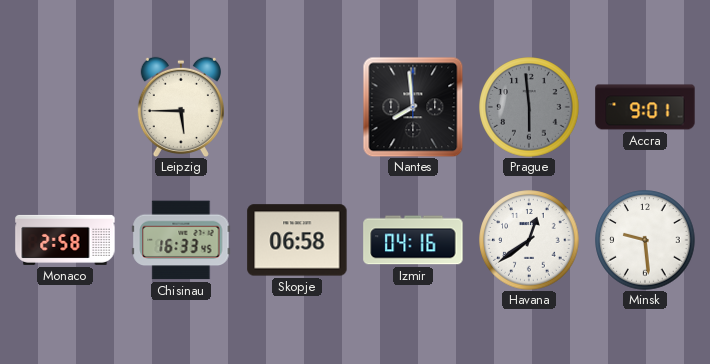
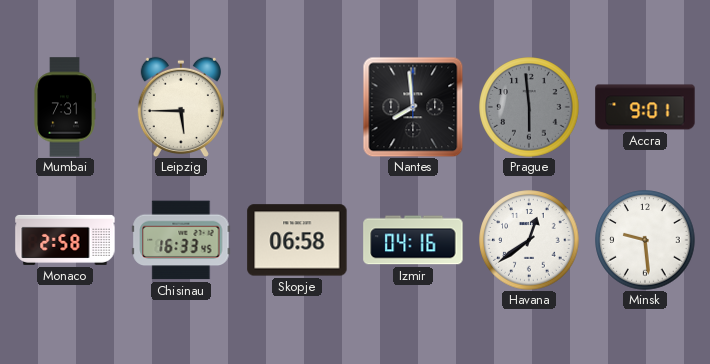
Mumbai: none -> 7:31
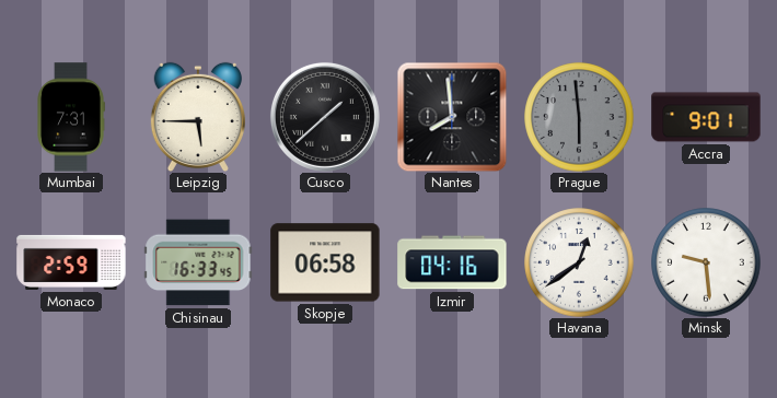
Cusco: none -> 1:38
Monaco: 2:58 -> 2:59
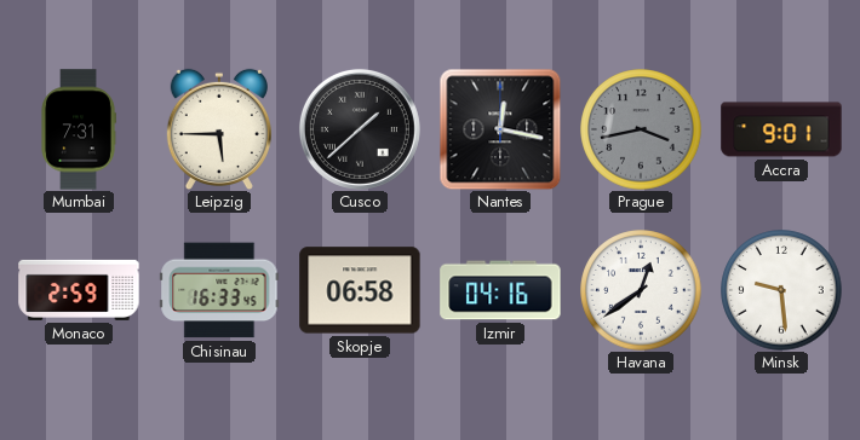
Nantes: 7:59 -> 12:17
Prague: 5:59 -> 3:43
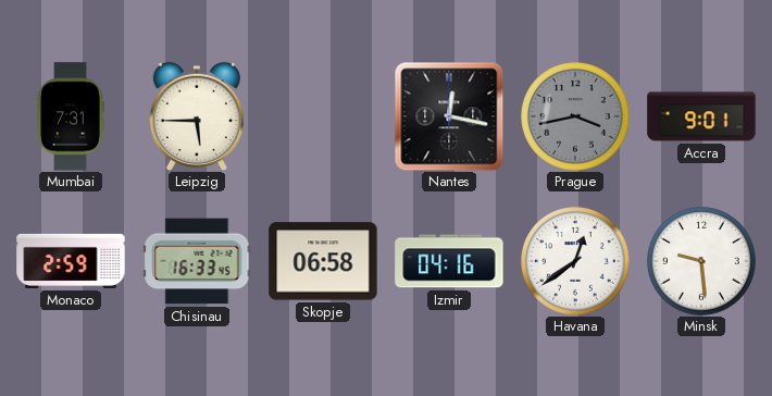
Cusco: 1:38 -> none
